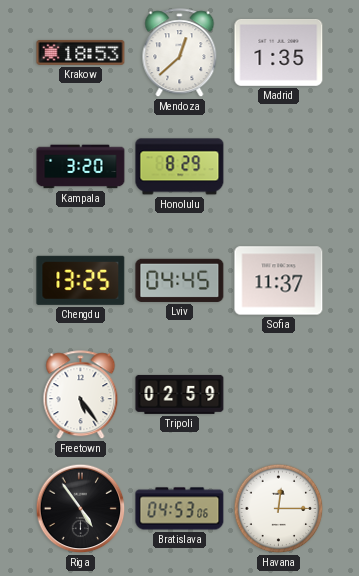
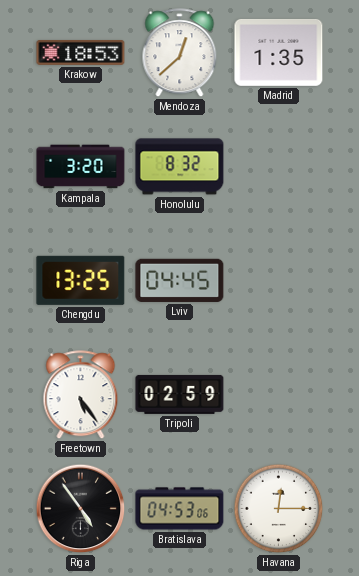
Honolulu: 8:29 -> 8:32
Sofia: 11:37 -> none
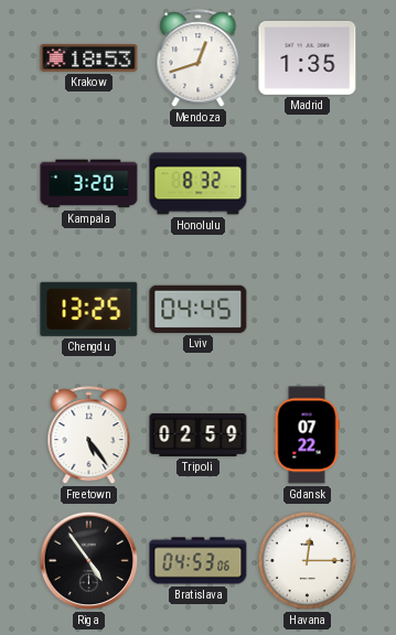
Mendoza: 12:38 -> 12:42
Gdansk: none -> 07:22
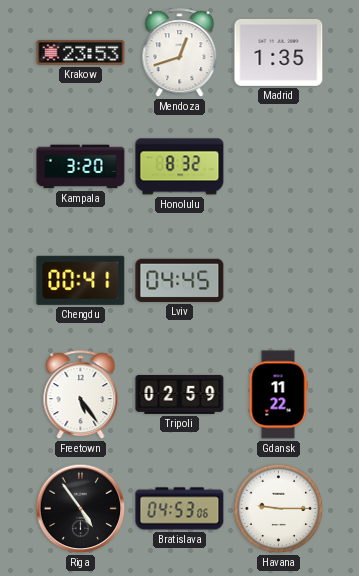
Krakow: 18:53 -> 23:53
Chengdu: 13:25 -> 00:41
Gdansk: 07:22 -> 11:22
Havana: 12:15 -> 9:15
